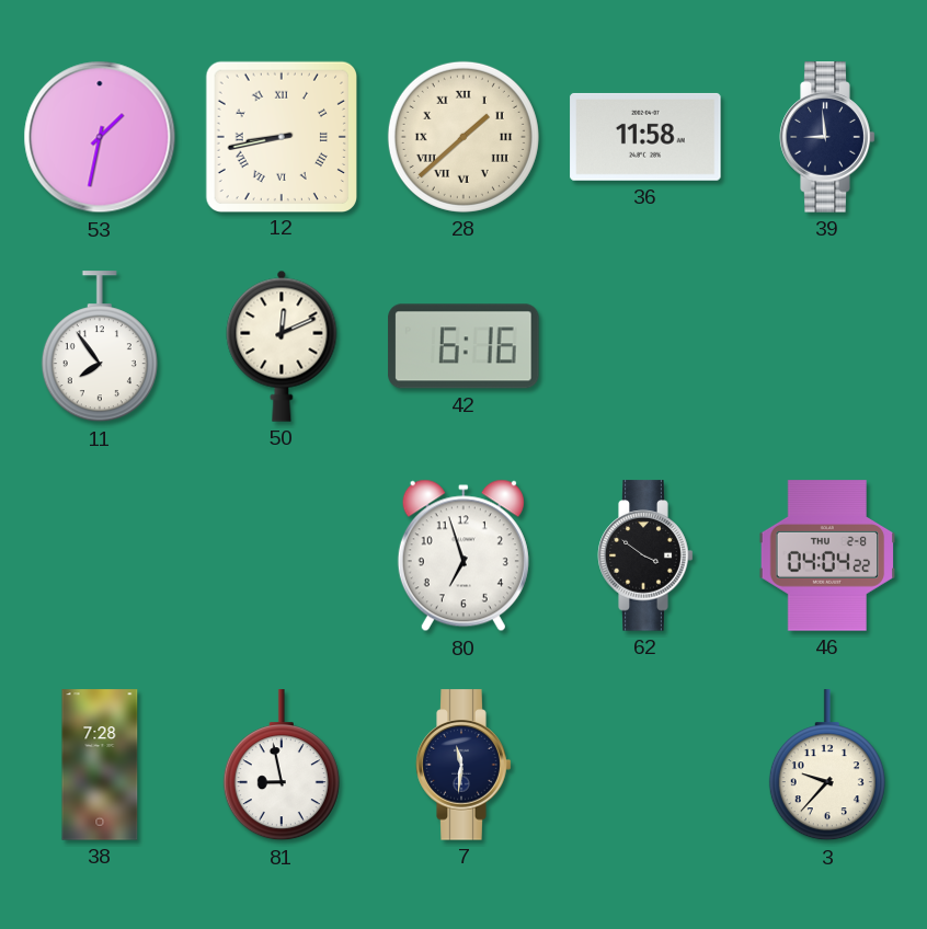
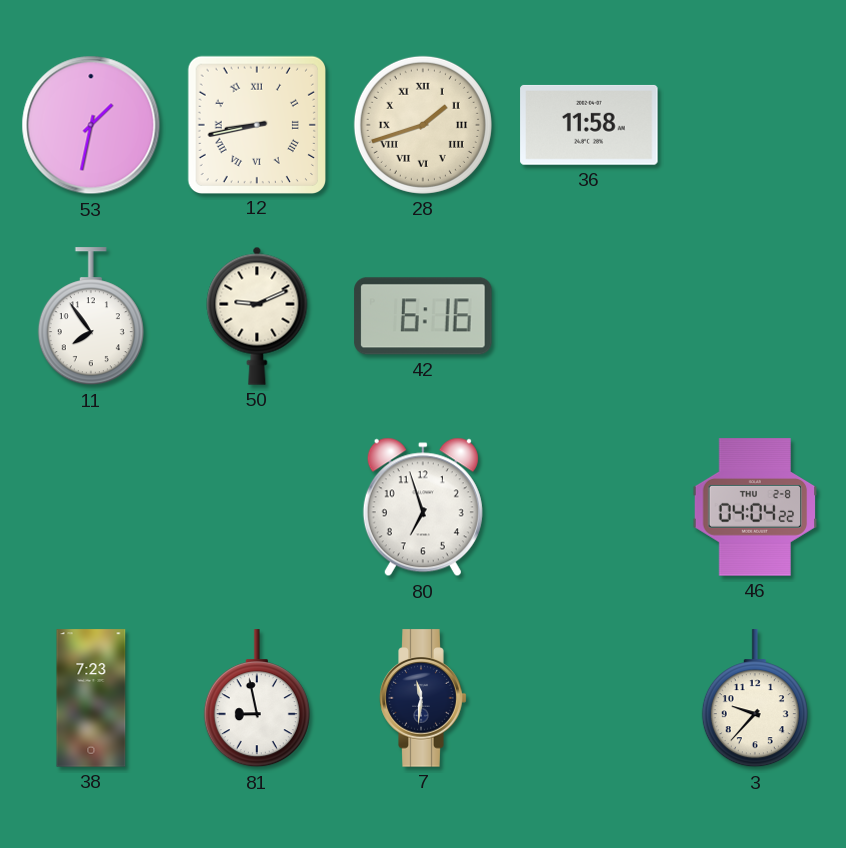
28: 1:38 -> 1:42
39: 8:59 -> none
50: 12:11 -> 9:11
62: 3:51 -> none
38: 7:28 -> 7:23
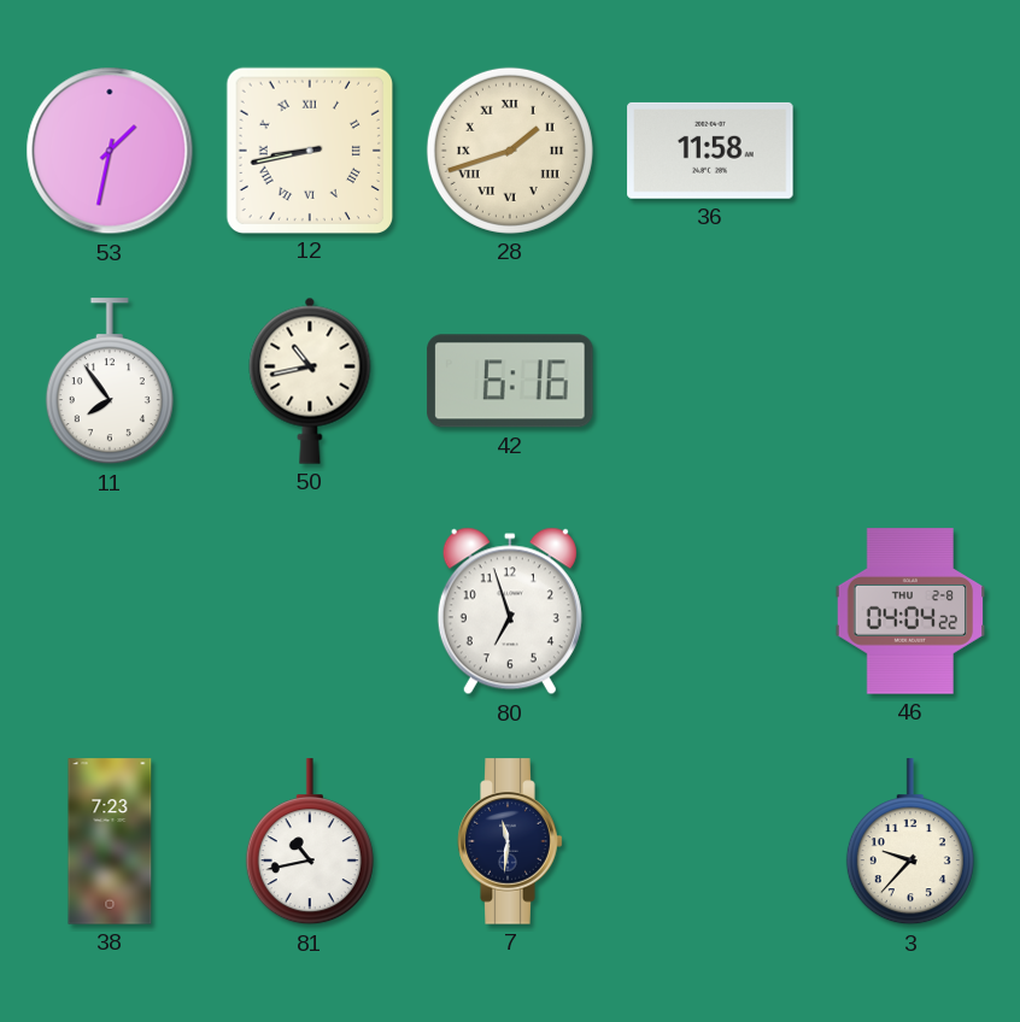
50: 9:11 -> 10:43
81: 8:58 -> 10:43
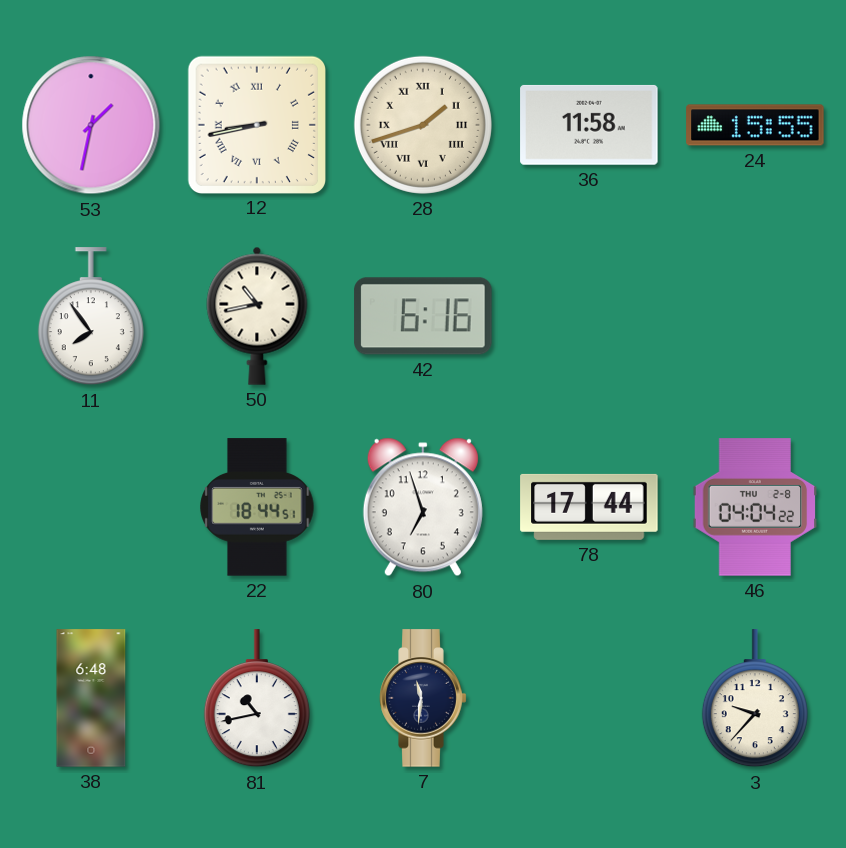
24: none -> 15:55
22: none -> 18:44
78: none -> 17:44
38: 7:23 -> 6:48
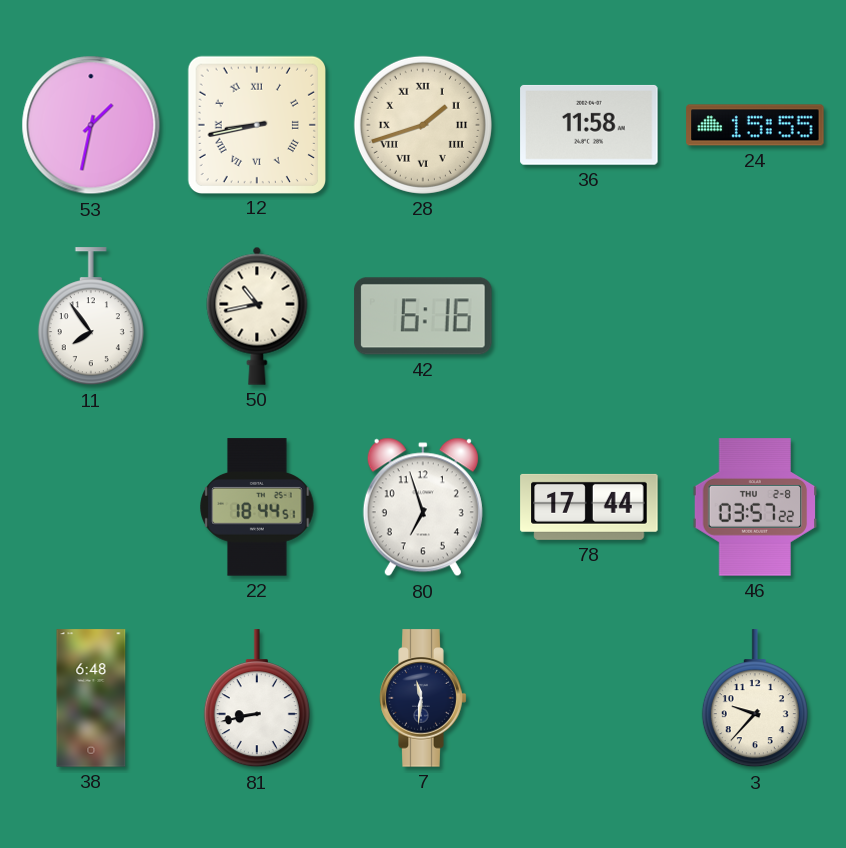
46: 04:04 -> 03:57
81: 10:43 -> 8:43
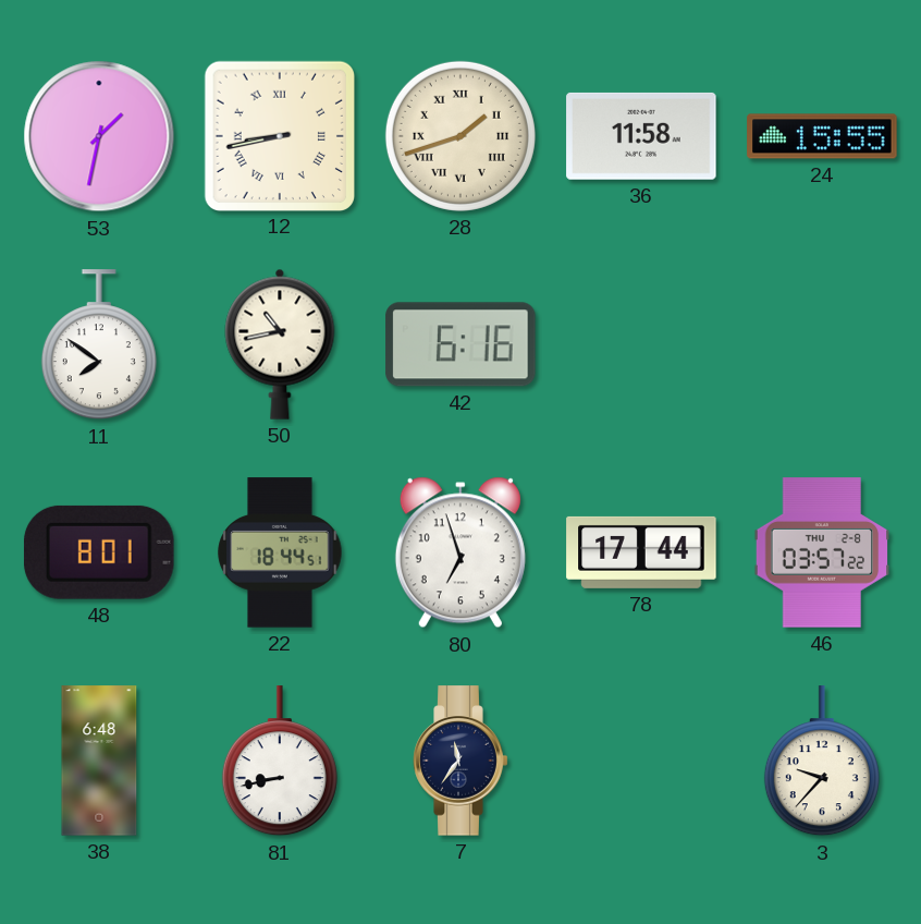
11: 7:54 -> 7:51
48: none -> 8:01
7: 11:31 -> 11:36
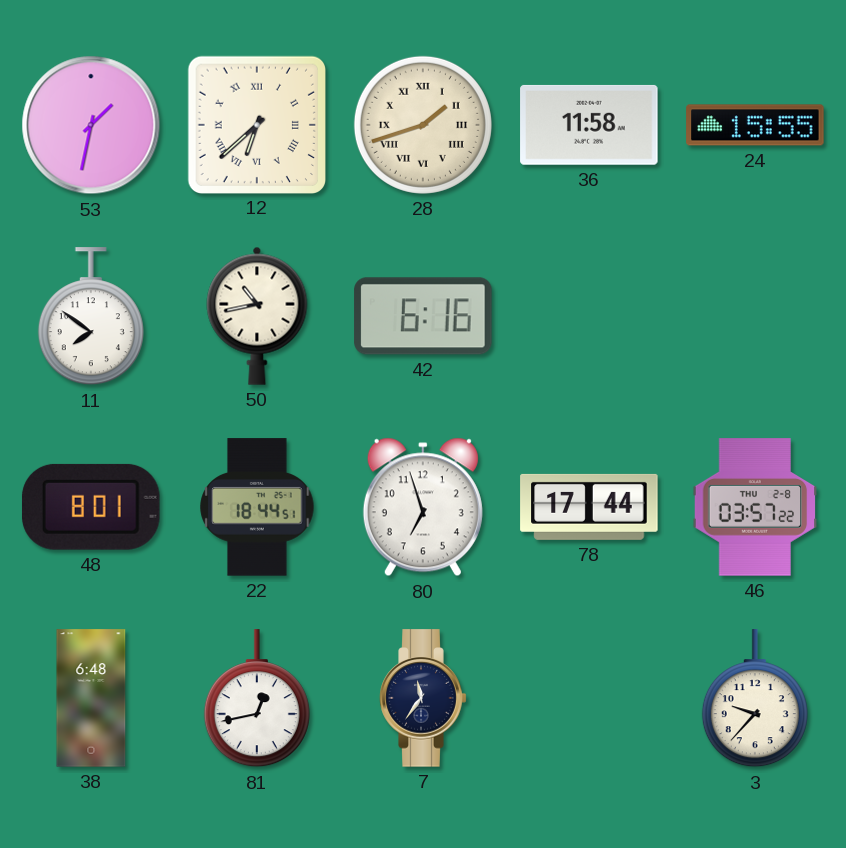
12: 8:43 -> 6:38
81: 8:43 -> 12:43
